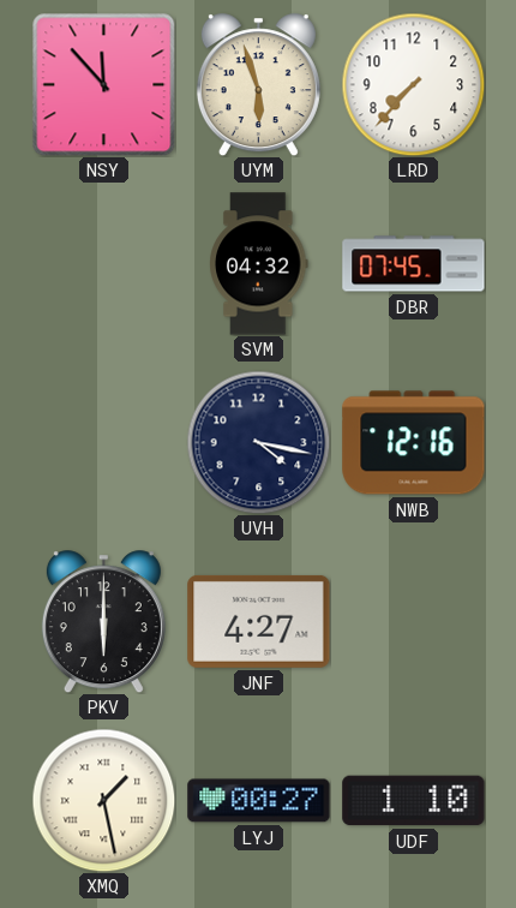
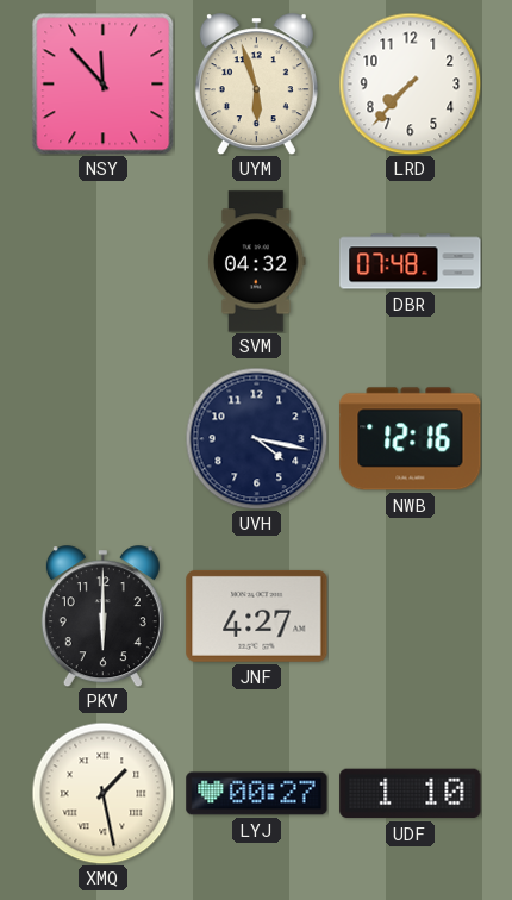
DBR: 07:45 -> 07:48
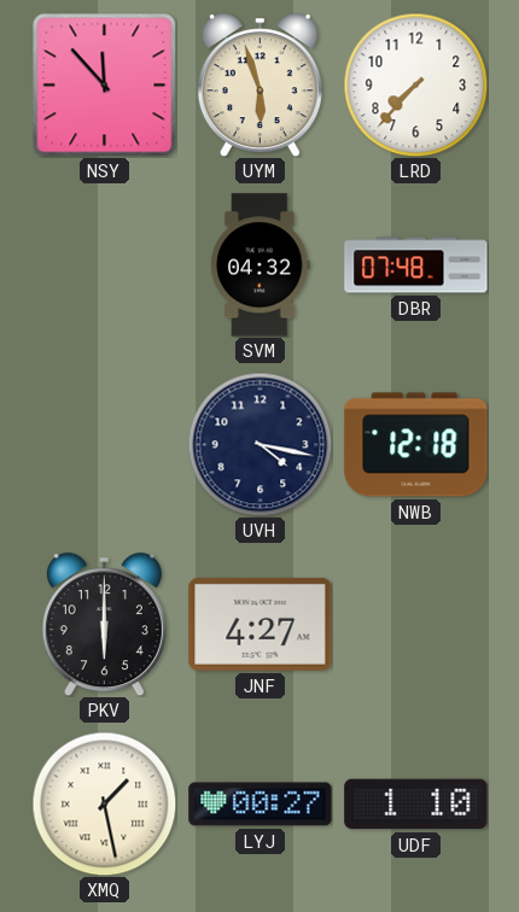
NWB: 12:16 -> 12:18
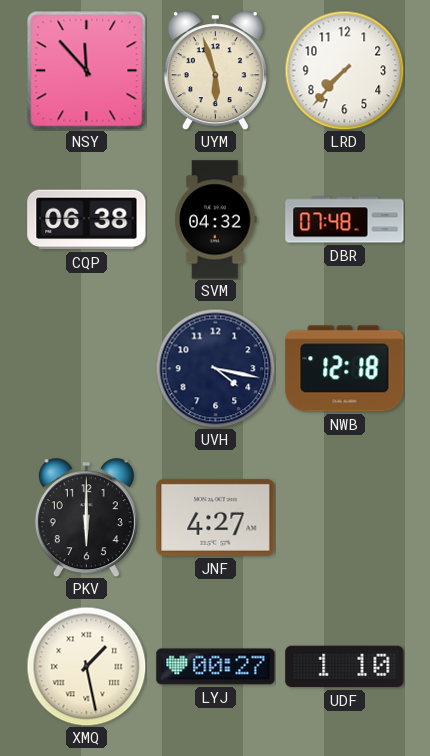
CQP: none -> 06:38
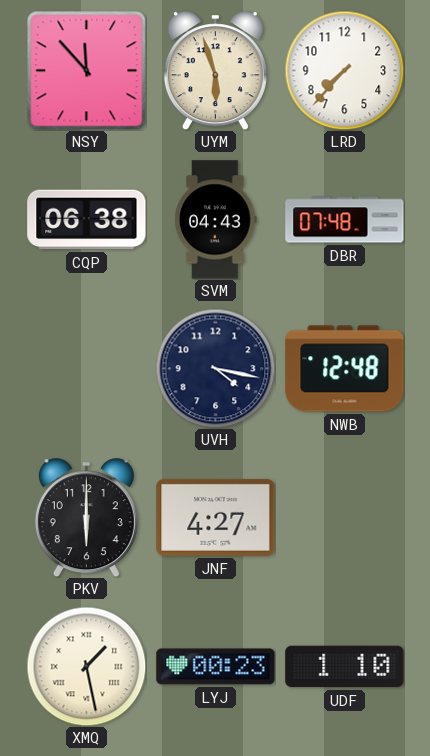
SVM: 04:32 -> 04:43
NWB: 12:18 -> 12:48
LYJ: 00:27 -> 00:23
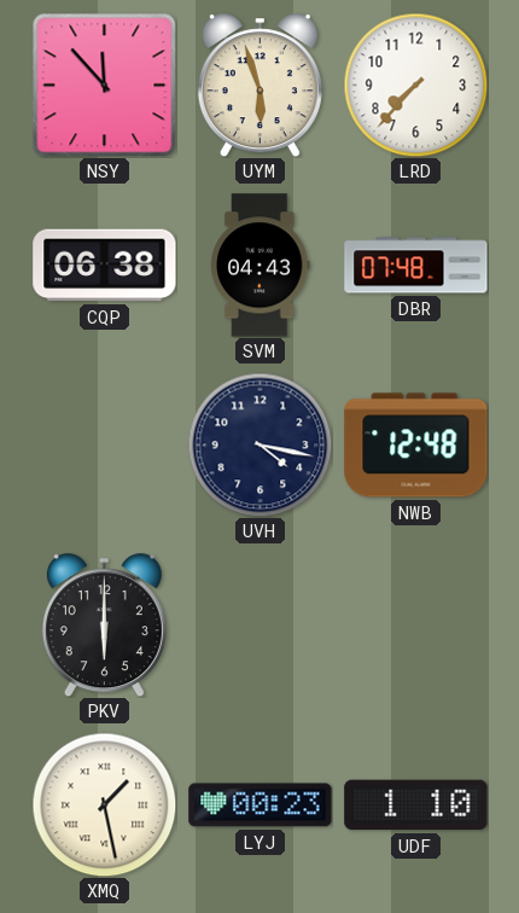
JNF: 4:27 -> none
